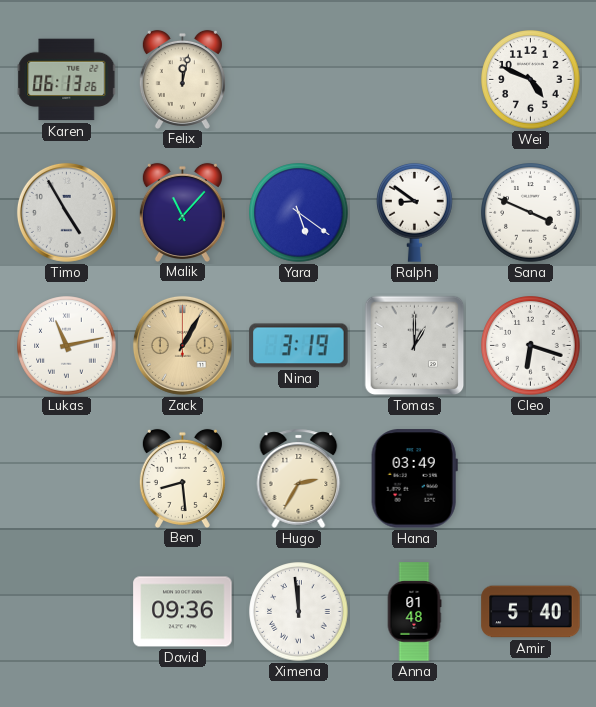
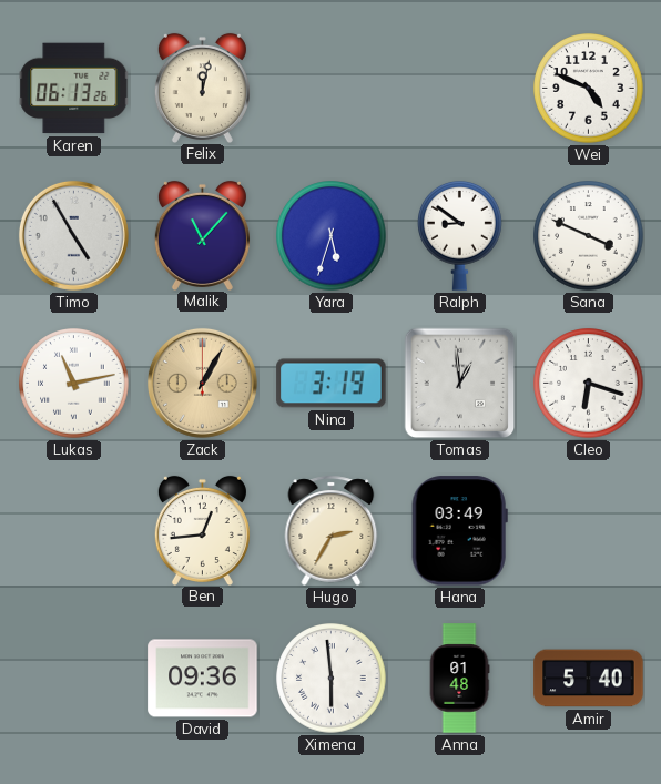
Yara: 5:21 -> 5:33
Tomas: 1:00 -> 12:59
Ben: 8:29 -> 12:44
Ximena: 11:59 -> 5:59
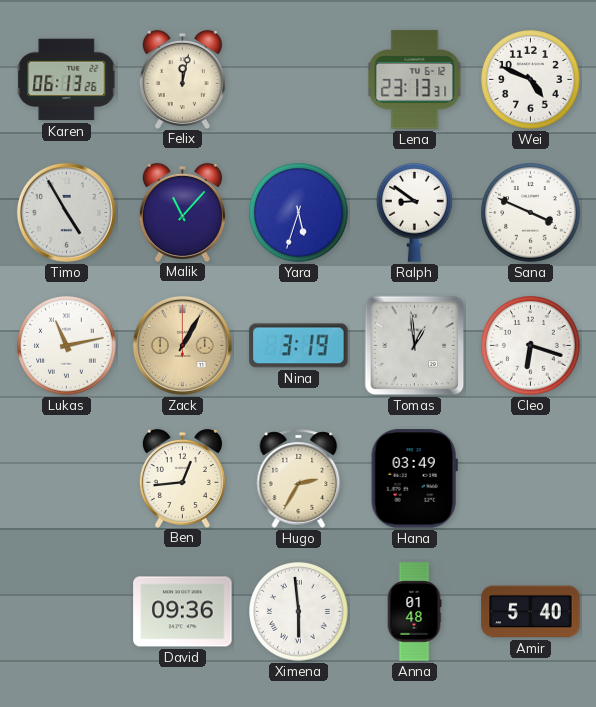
Lena: none -> 23:13
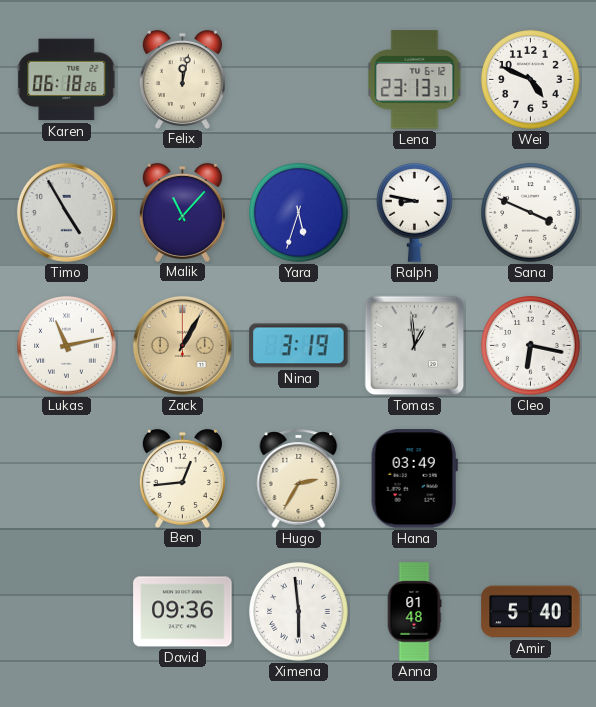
Karen: 06:13 -> 06:18
Ralph: 8:51 -> 8:47
Cleo: 6:18 -> 6:17
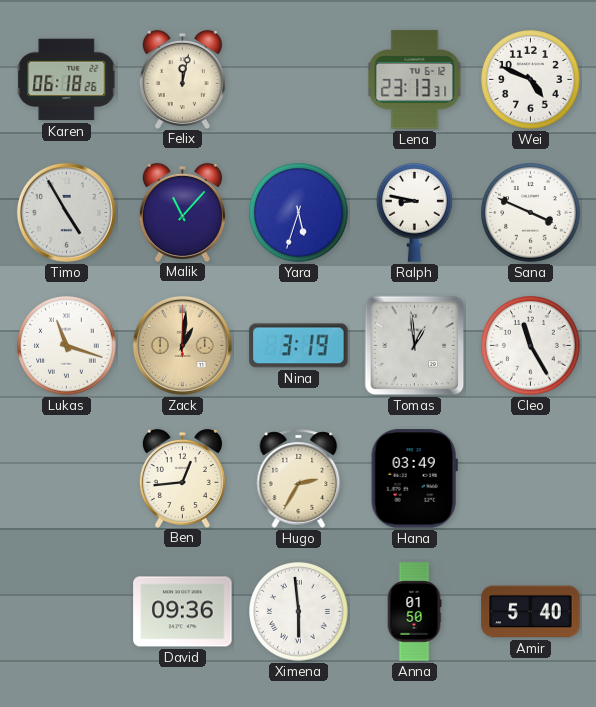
Lukas: 11:13 -> 11:18
Zack: 1:05 -> 1:01
Cleo: 6:17 -> 11:25
Anna: 01:48 -> 01:50
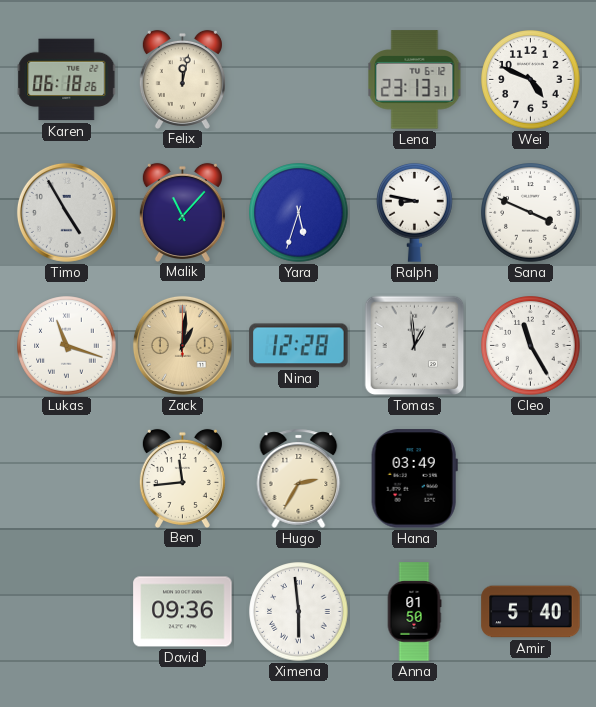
Nina: 3:19 -> 12:28
Ben: 12:44 -> 11:44
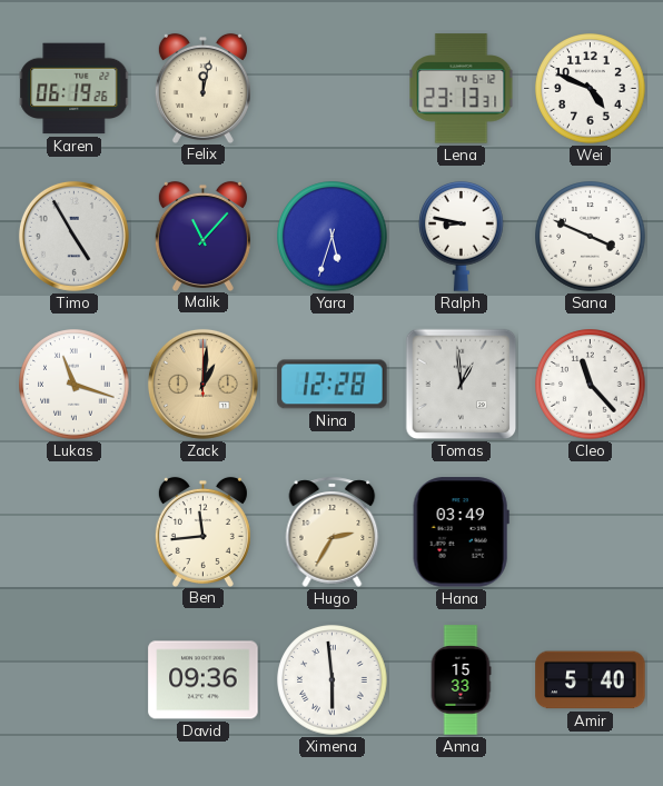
Karen: 06:18 -> 06:19
Cleo: 11:25 -> 11:23
Anna: 01:50 -> 15:33
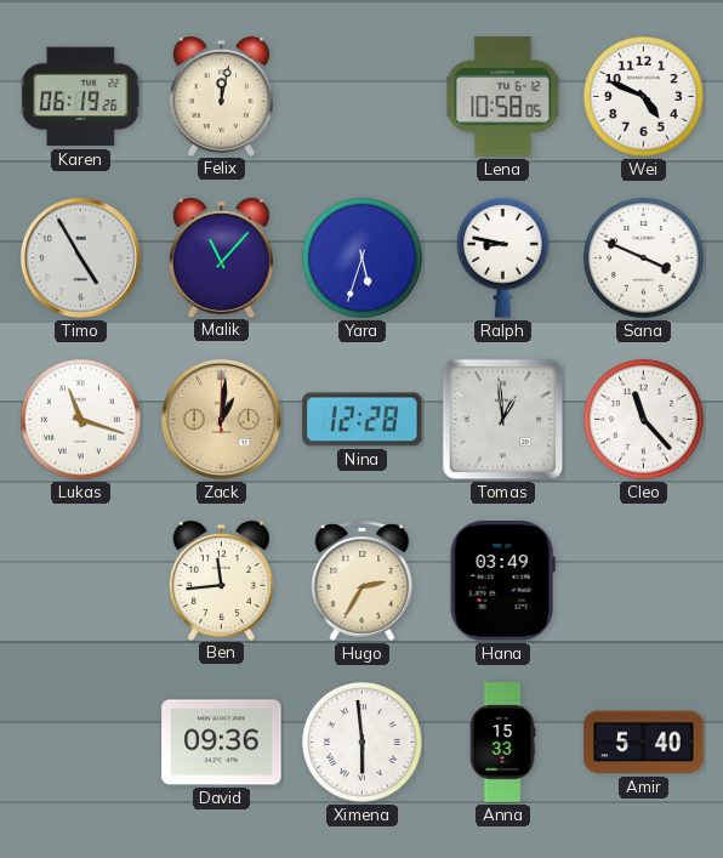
Lena: 23:13 -> 10:58
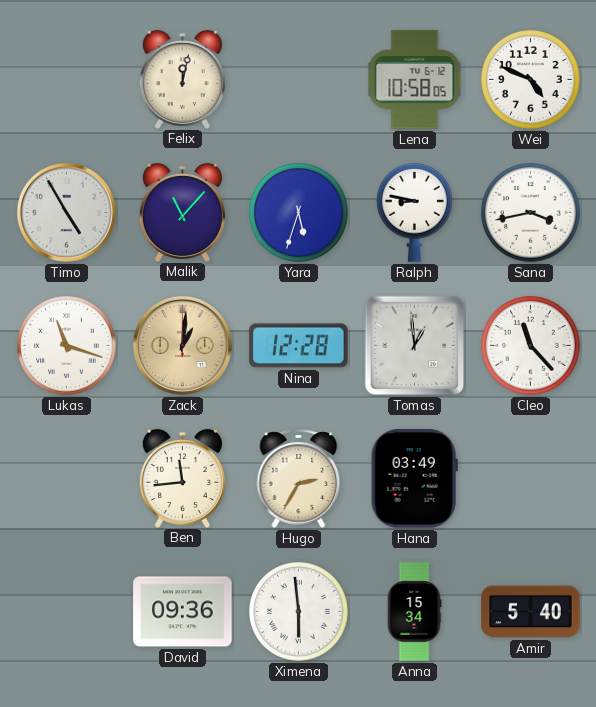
Karen: 06:19 -> none
Sana: 3:49 -> 3:43
Anna: 15:33 -> 15:34
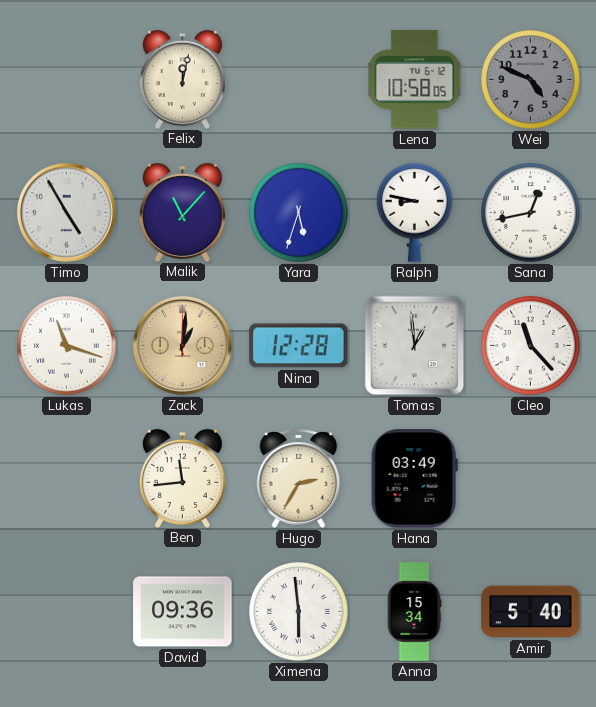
Wei dial: white -> grey
Sana: 3:43 -> 12:43
